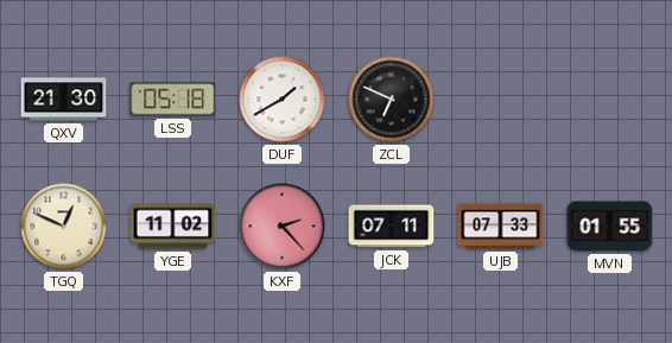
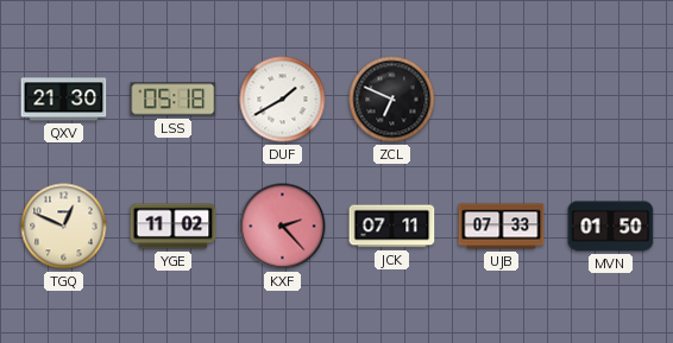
MVN: 01:55 -> 01:50
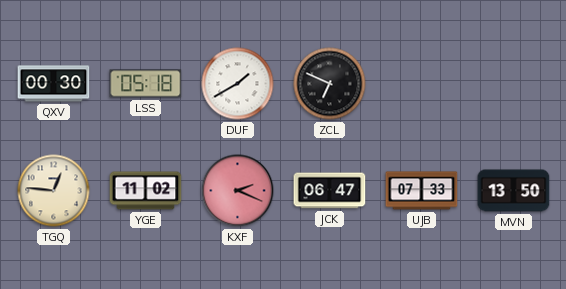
QXV: 21:30 -> 00:30
TGQ: 12:49 -> 12:46
KXF: 2:23 -> 2:19
JCK: 07:11 -> 06:47
MVN: 01:50 -> 13:50
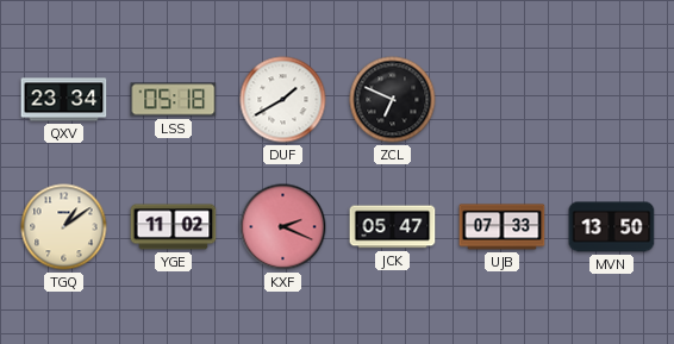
QXV: 00:30 -> 23:34
TGQ: 12:46 -> 1:09
JCK: 06:47 -> 05:47
